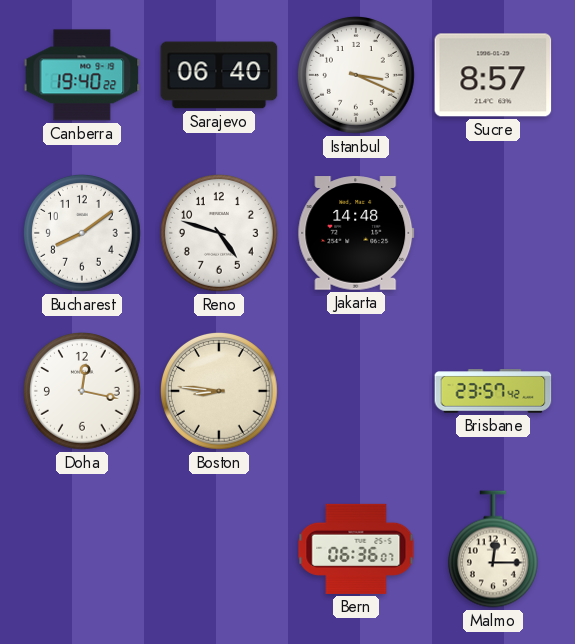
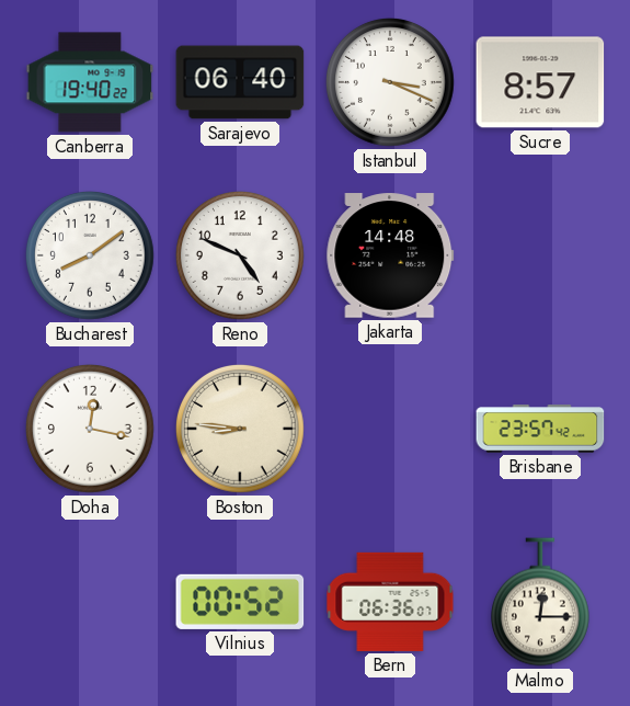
Reno: 4:48 -> 4:49
Vilnius: none -> 00:52
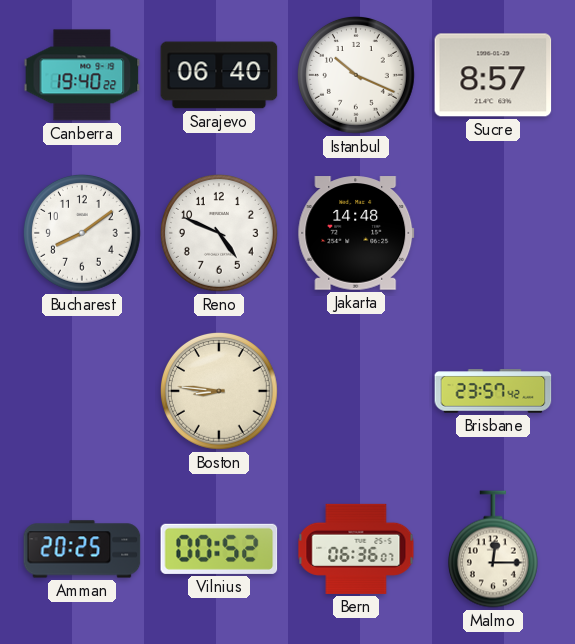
Istanbul: 3:19 -> 10:19
Doha: 12:17 -> none
Amman: none -> 20:25
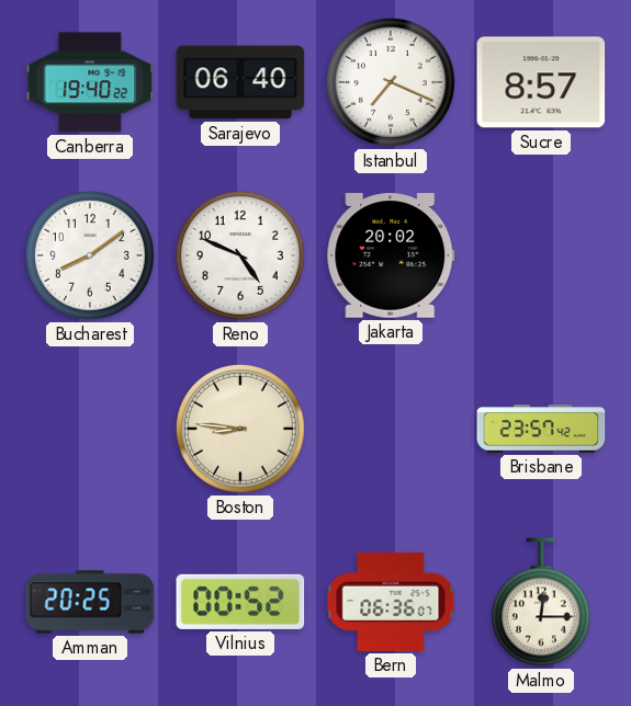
Istanbul: 10:19 -> 7:19
Jakarta: 14:48 -> 20:02
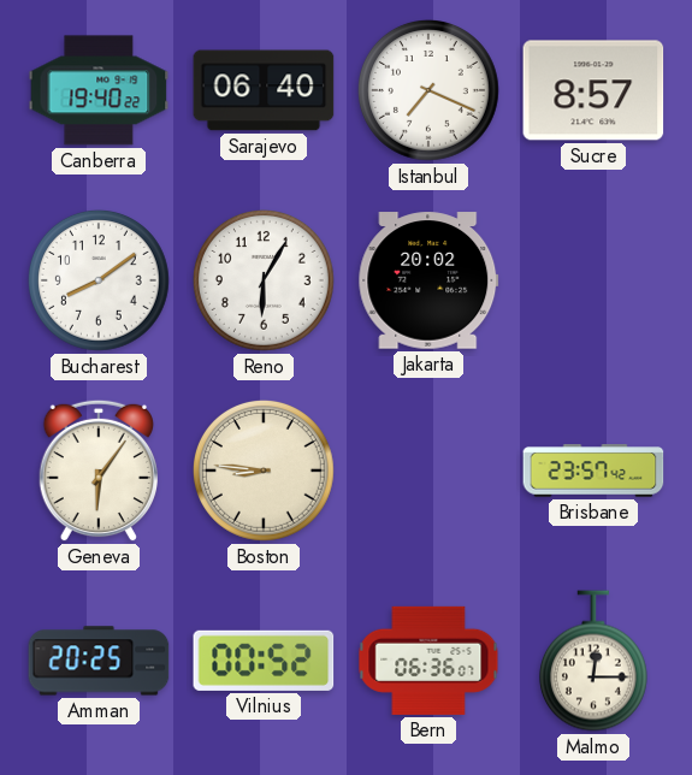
Reno: 4:49 -> 6:05
Geneva: none -> 6:06
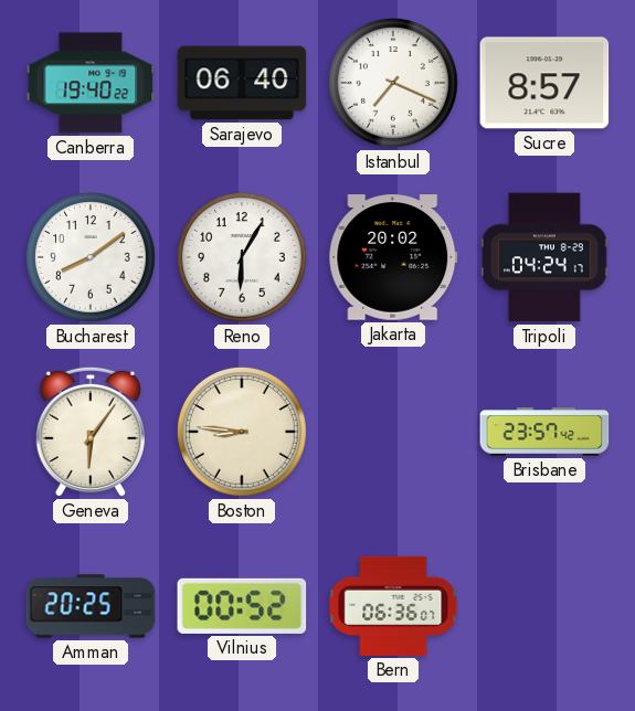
Tripoli: none -> 04:24
Malmo: 12:15 -> none
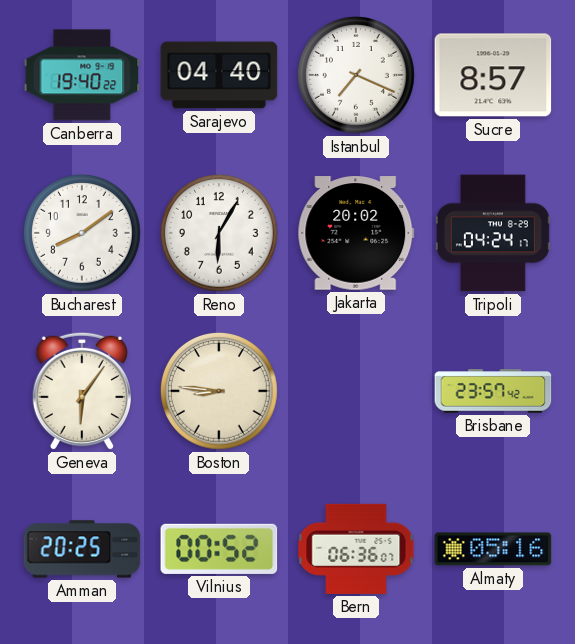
Sarajevo: 06:40 -> 04:40
Almaty: none -> 05:16
